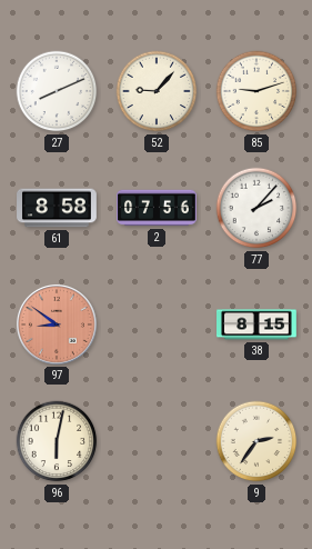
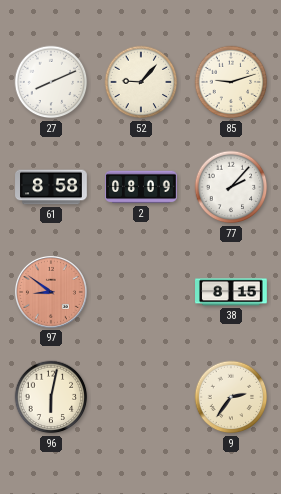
2: 07:56 -> 08:09
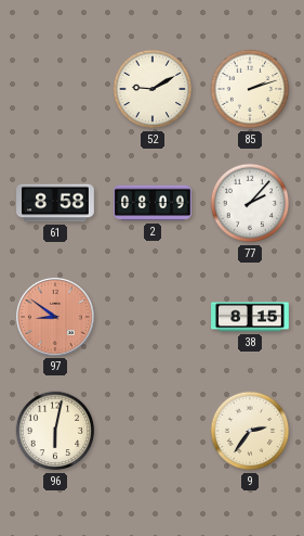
27: 8:11 -> none
52: 9:07 -> 9:10
85: 9:12 -> 2:12
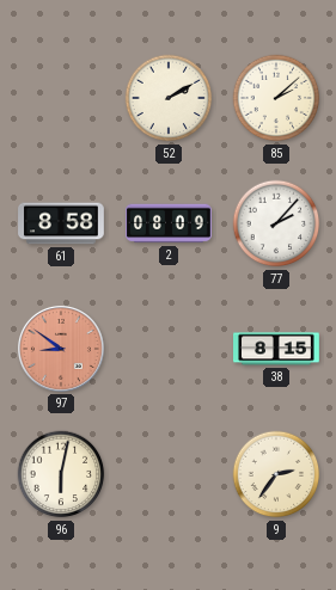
52: 9:10 -> 2:10
85: 2:12 -> 2:08
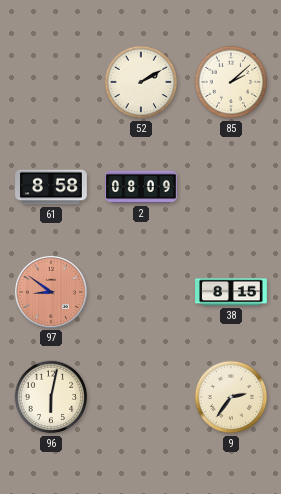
77: 2:07 -> none
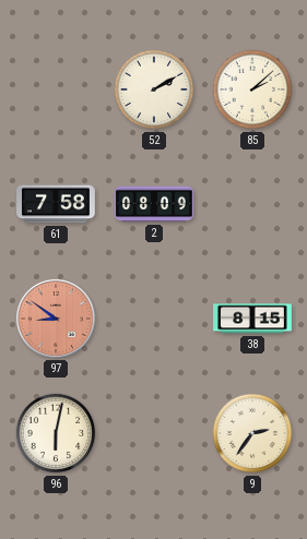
61: 8:58 -> 7:58
